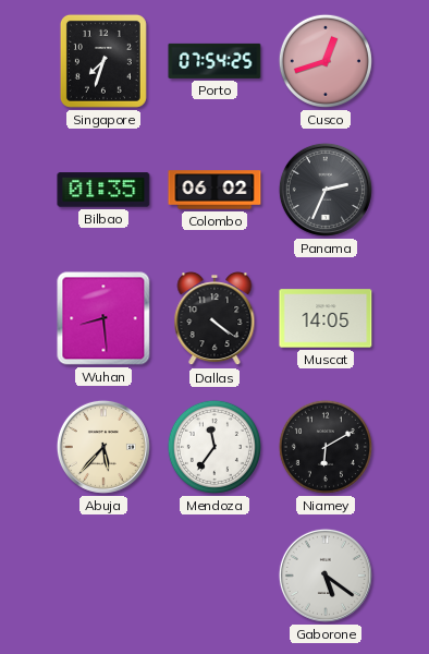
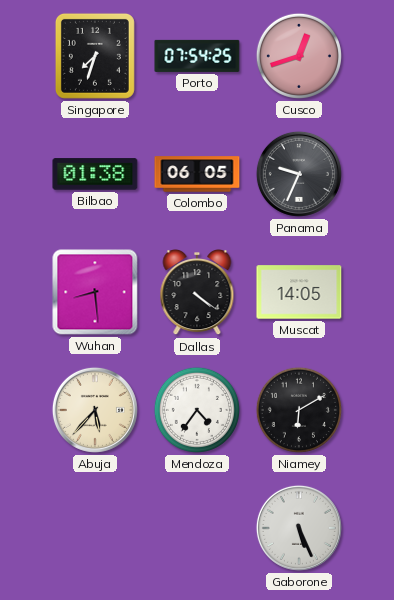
Bilbao: 01:35 -> 01:38
Colombo: 06:02 -> 06:05
Panama: 2:34 -> 9:34
Mendoza: 11:36 -> 4:36
Gaborone: 5:21 -> 5:26
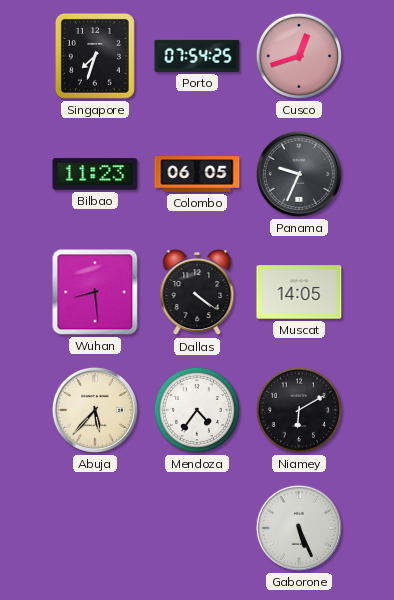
Bilbao: 01:38 -> 11:23
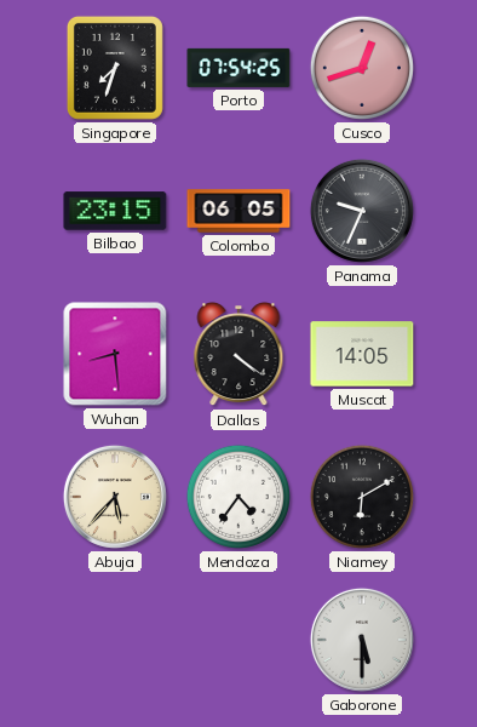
Bilbao: 11:23 -> 23:15
Gaborone: 5:26 -> 5:30
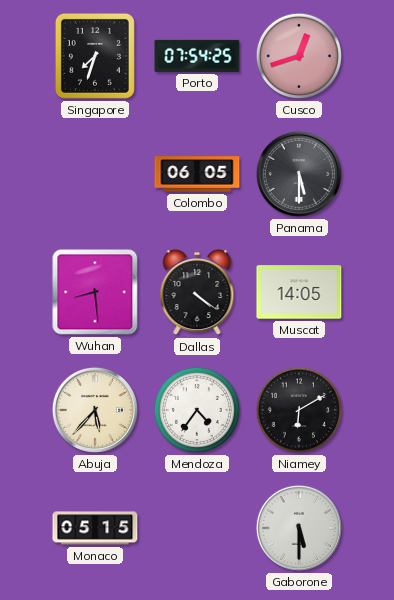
Bilbao: 23:15 -> none
Panama: 9:34 -> 5:30
Monaco: none -> 05:15
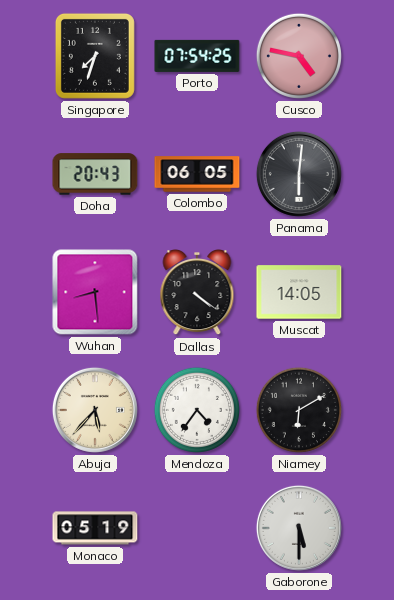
Cusco: 12:42 -> 4:47
Doha: none -> 20:43
Panama: 5:30 -> 6:01
Monaco: 05:15 -> 05:19
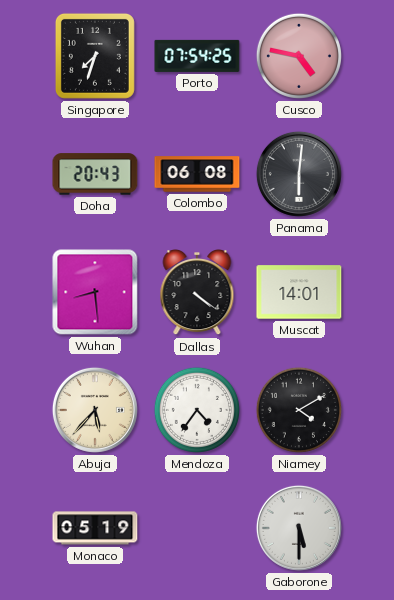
Colombo: 06:05 -> 06:08
Muscat: 14:05 -> 14:01
Niamey: 6:10 -> 4:10
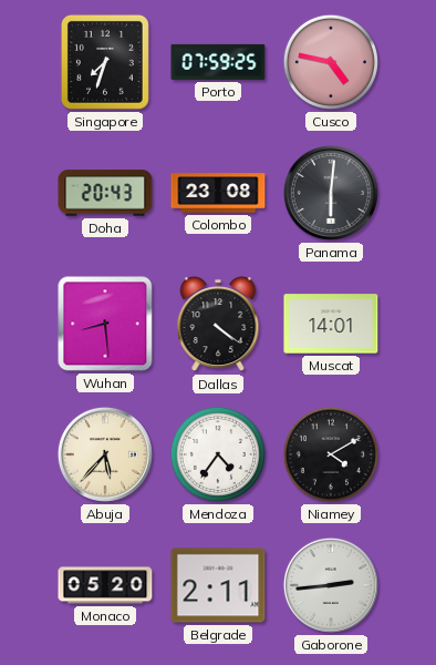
Porto: 07:54 -> 07:59
Colombo: 06:08 -> 23:08
Monaco: 05:19 -> 05:20
Belgrade: none -> 2:11
Gaborone: 5:30 -> 2:44
